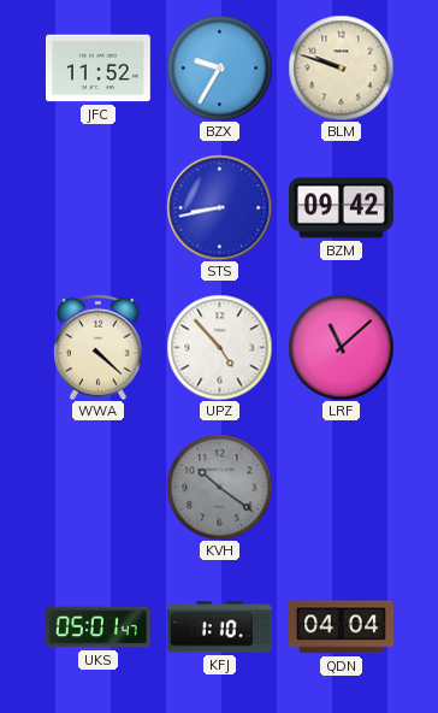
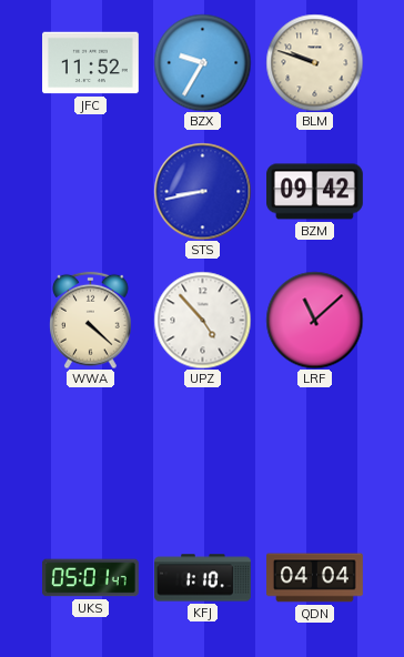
KVH: 10:21 -> none
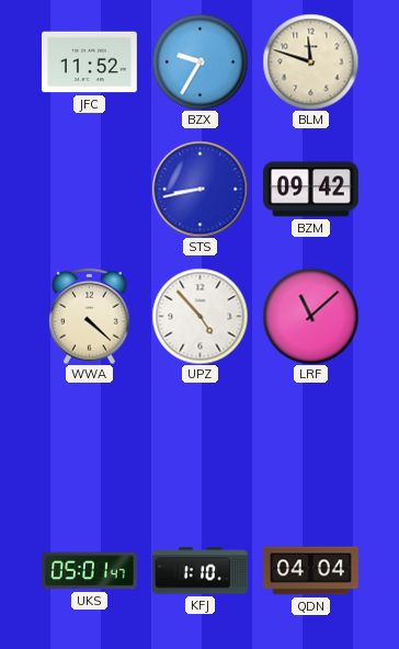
BLM: 9:48 -> 11:48
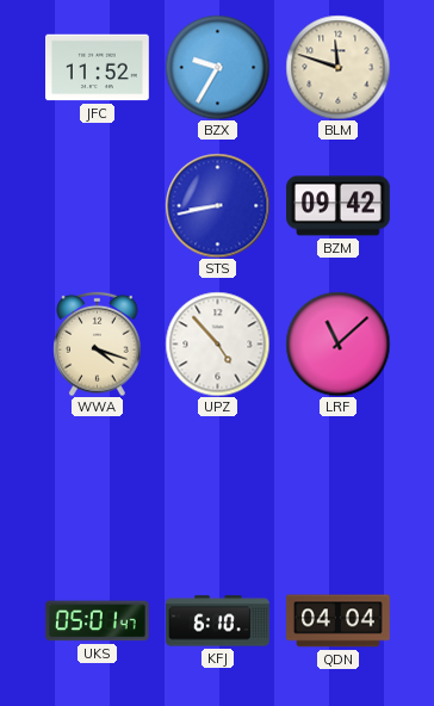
WWA: 4:22 -> 4:18
KFJ: 1:10 -> 6:10
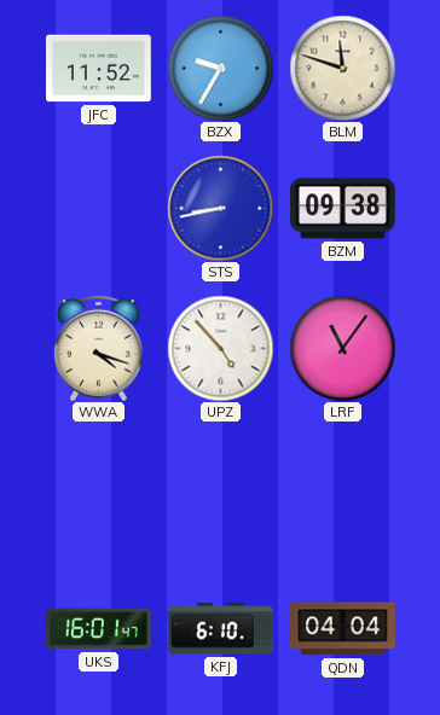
BZM: 09:42 -> 09:38
LRF: 11:08 -> 11:06
UKS: 05:01 -> 16:01
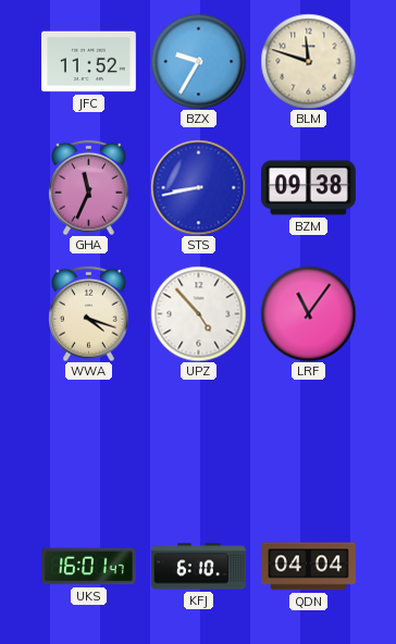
GHA: none -> 11:34
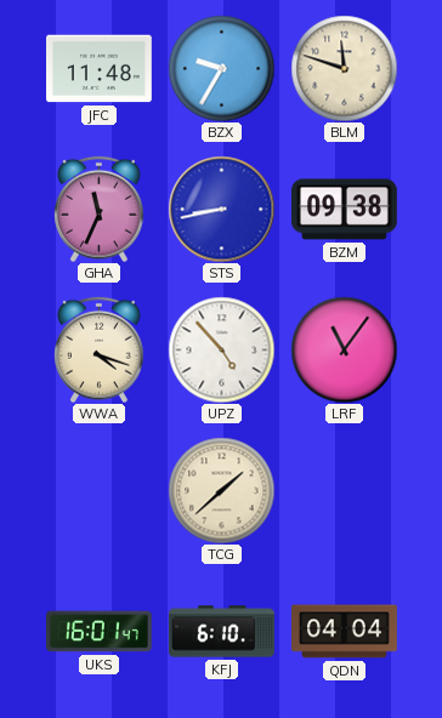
JFC: 11:52 -> 11:48
TCG: none -> 1:38
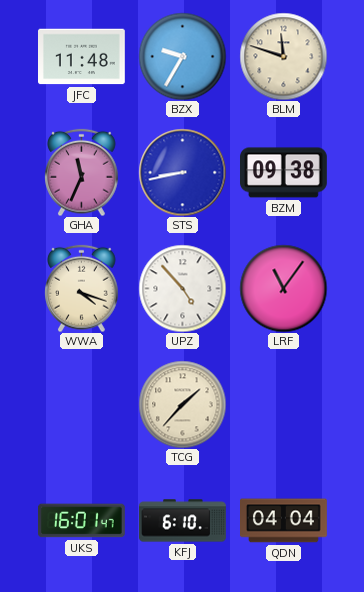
TCG: 1:38 -> 1:37
